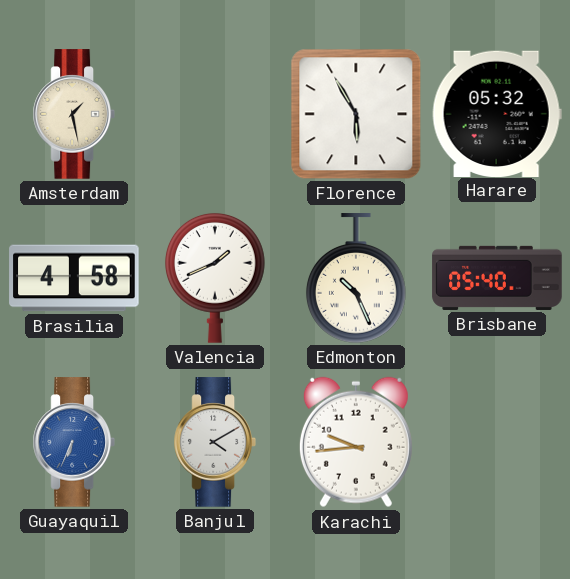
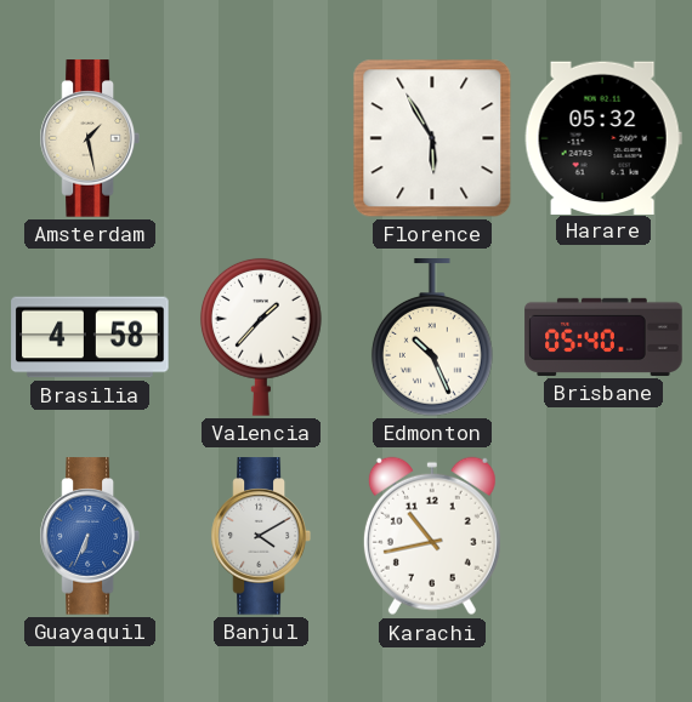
Valencia: 1:41 -> 1:37
Karachi: 9:44 -> 10:43
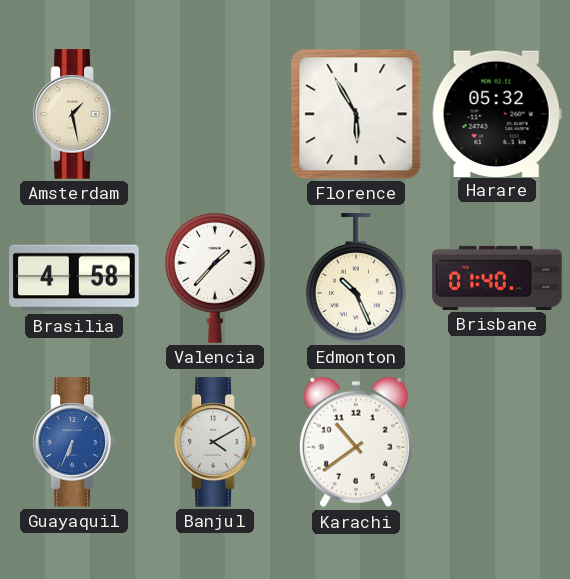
Brisbane: 05:40 -> 01:40
Karachi: 10:43 -> 10:39
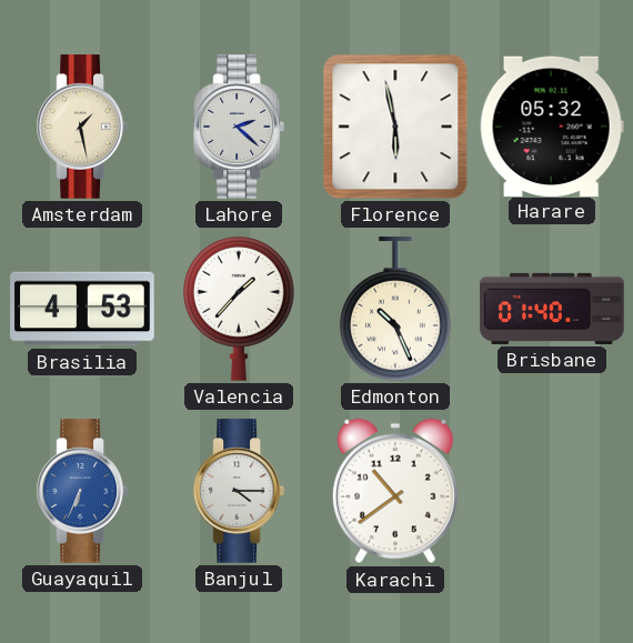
Lahore: none -> 2:22
Florence: 5:55 -> 5:58
Brasilia: 4:58 -> 4:53
Banjul: 4:10 -> 4:15
